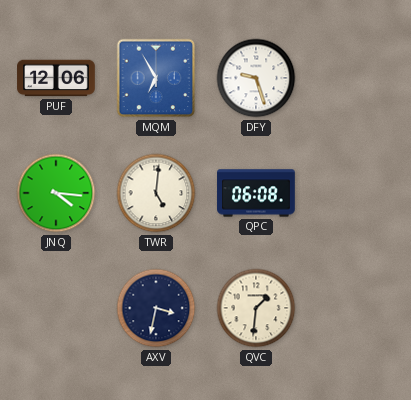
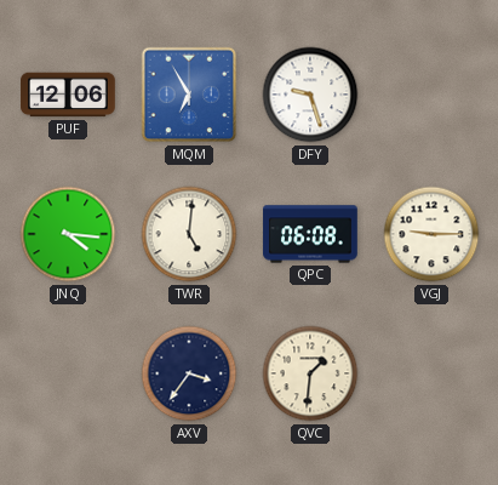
VGJ: none -> 9:15
AXV: 3:32 -> 3:36
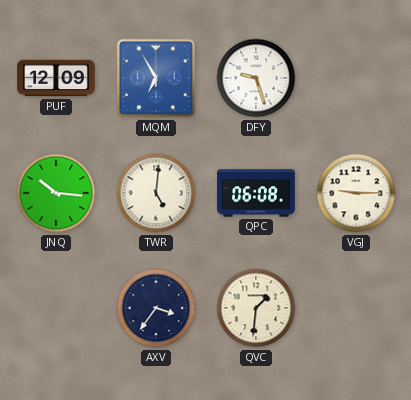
PUF: 12:06 -> 12:09
JNQ: 4:16 -> 10:16
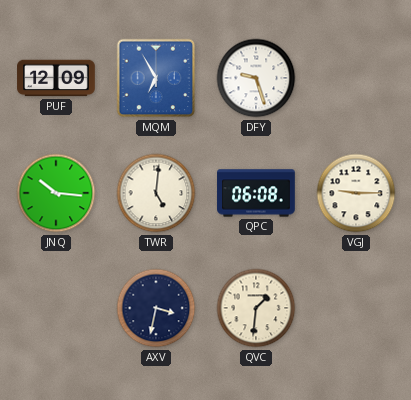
AXV: 3:36 -> 3:32
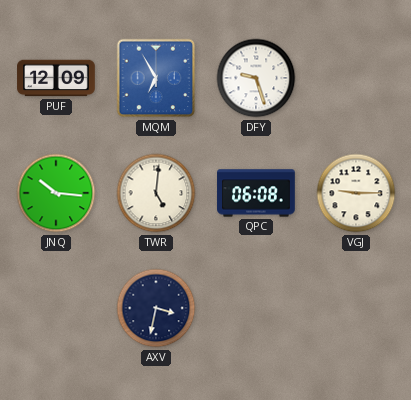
QVC: 1:31 -> none
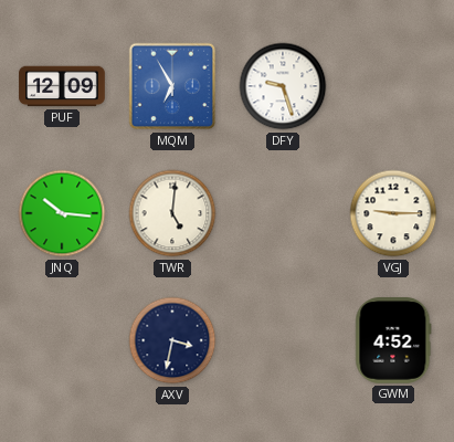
QPC: 06:08 -> none
GWM: none -> 4:52
